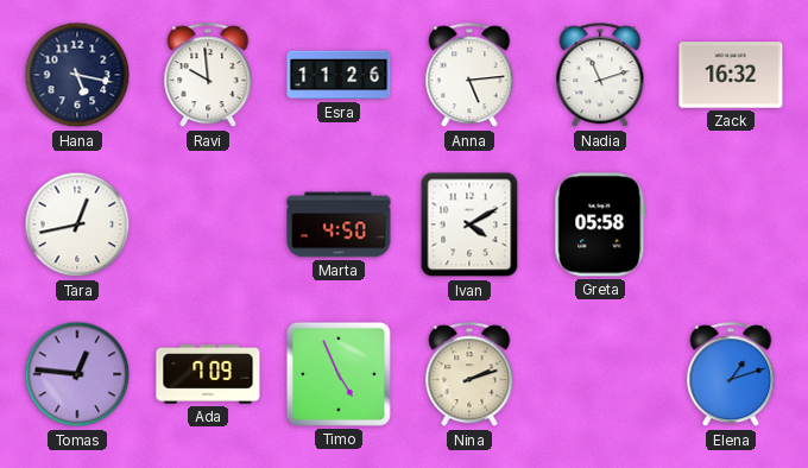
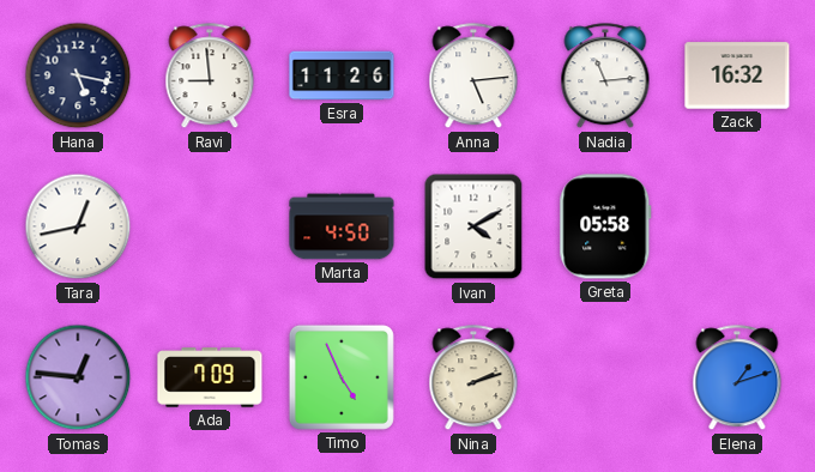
Ravi: 9:59 -> 8:59
Nadia: 11:12 -> 11:14
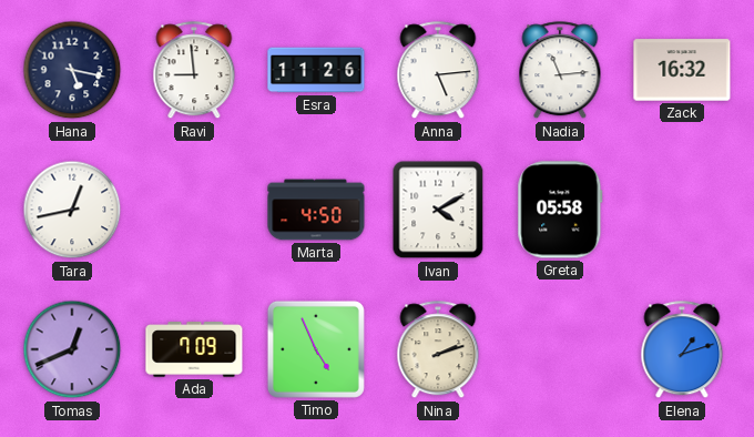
Tomas: 12:46 -> 12:41
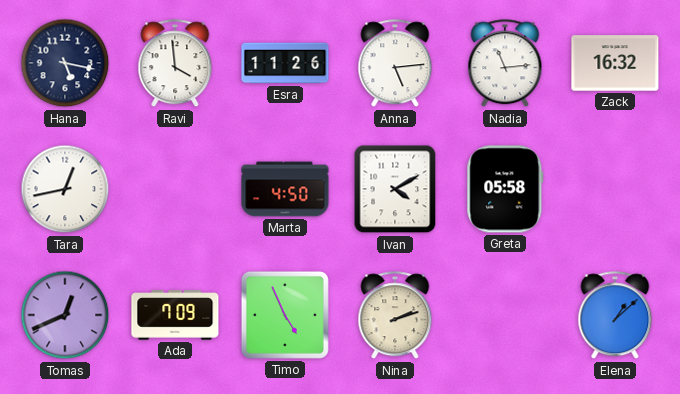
Ravi: 8:59 -> 3:59
Elena: 1:12 -> 1:08
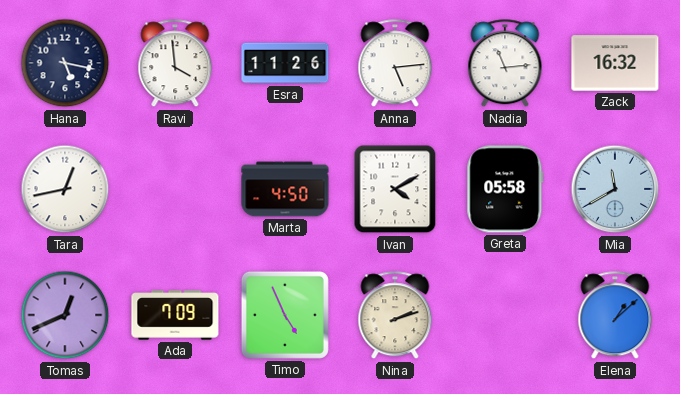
Mia: none -> 11:40
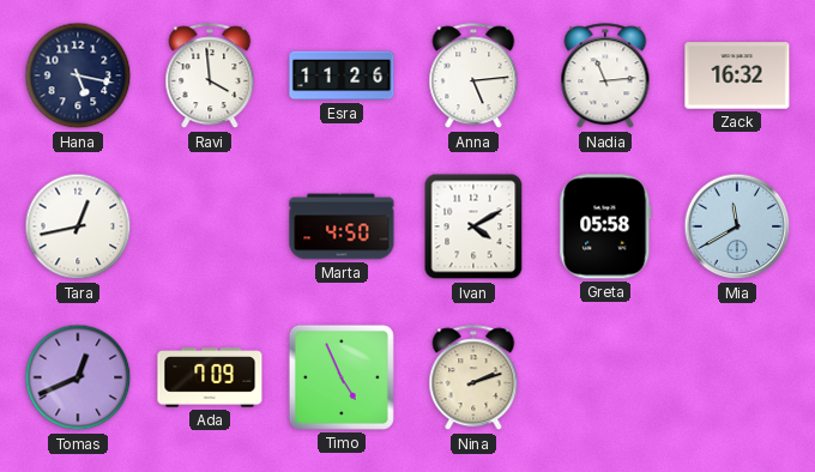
Elena: 1:08 -> none
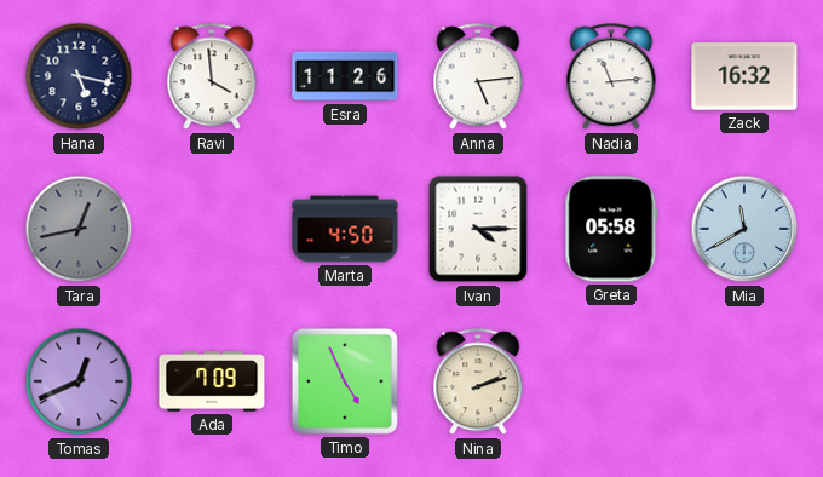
Tara dial: white -> grey
Ivan: 4:10 -> 4:15
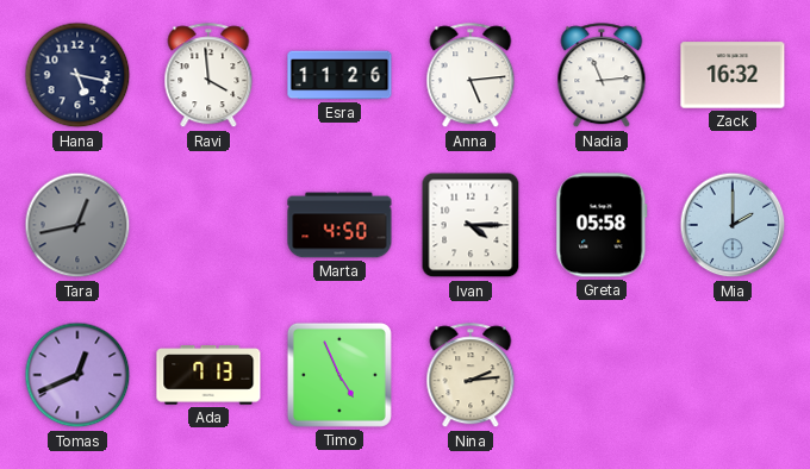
Mia: 11:40 -> 2:00
Ada: 7:09 -> 7:13
Nina: 2:12 -> 2:14
